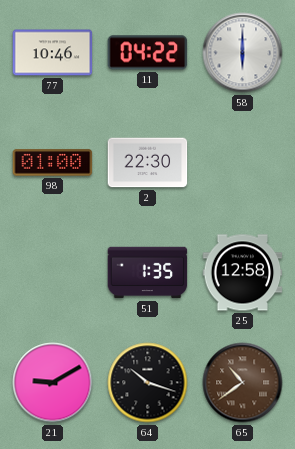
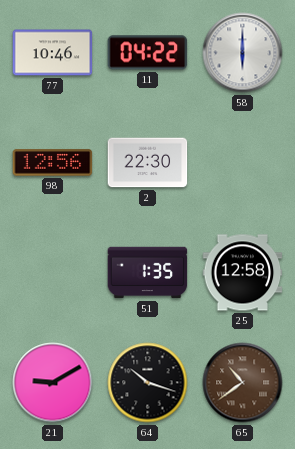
98: 01:00 -> 12:56
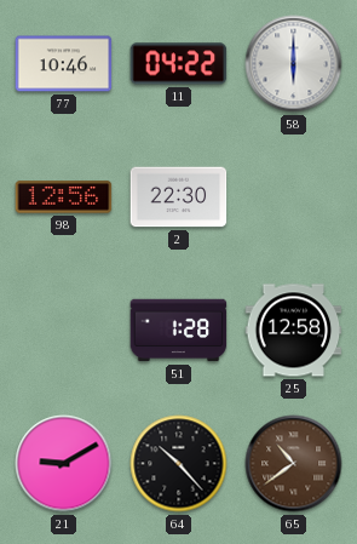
51: 1:35 -> 1:28
64: 10:18 -> 10:23
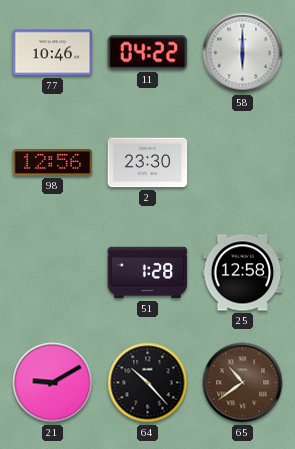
2: 22:30 -> 23:30
